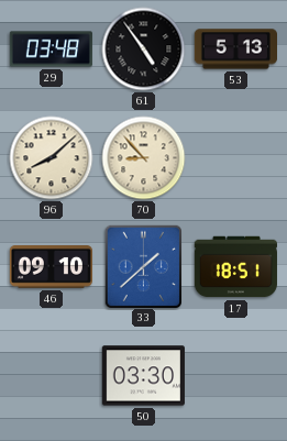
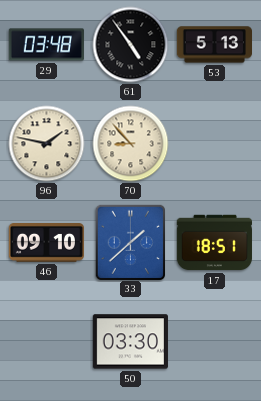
96: 8:08 -> 1:47
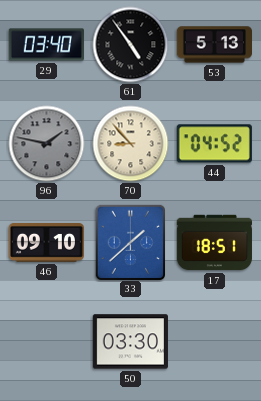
29: 03:48 -> 03:40
96 dial: cream -> grey
44: none -> 04:52
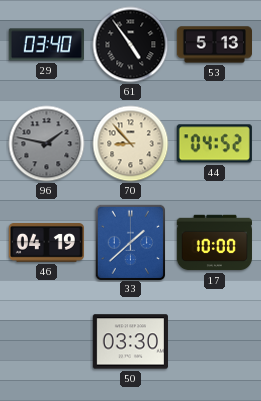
46: 09:10 -> 04:19
17: 18:51 -> 10:00
